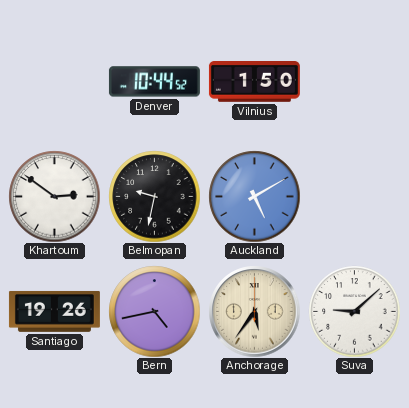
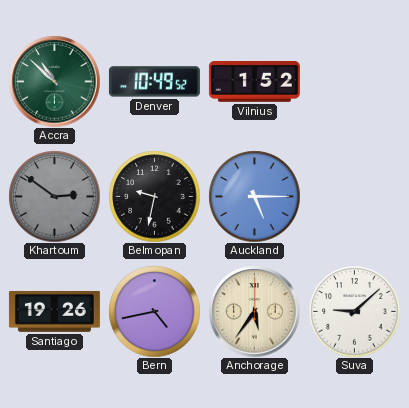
Accra: none -> 10:52
Denver: 10:44 -> 10:49
Vilnius: 1:50 -> 1:52
Khartoum dial: white -> grey
Auckland: 5:10 -> 5:15
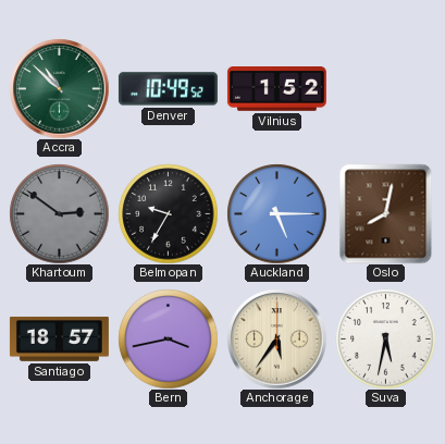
Belmopan: 9:32 -> 9:35
Oslo: none -> 8:02
Santiago: 19:26 -> 18:57
Bern: 4:43 -> 3:43
Suva: 9:08 -> 5:32
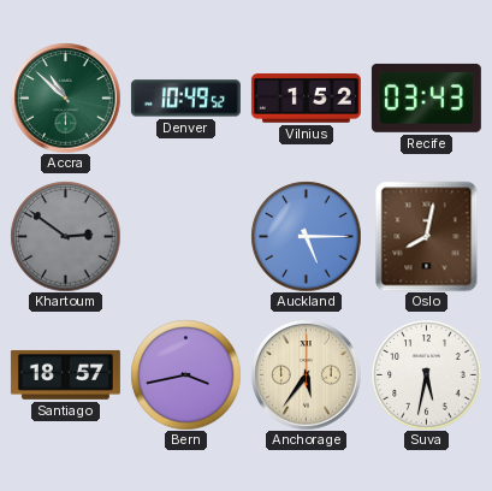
Recife: none -> 03:43
Belmopan: 9:35 -> none
